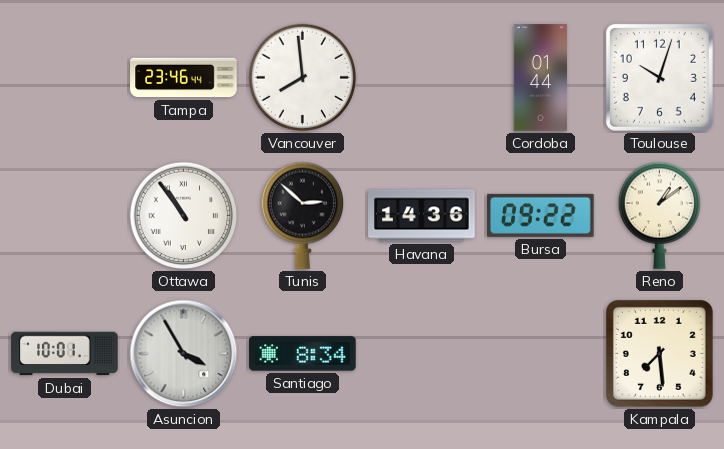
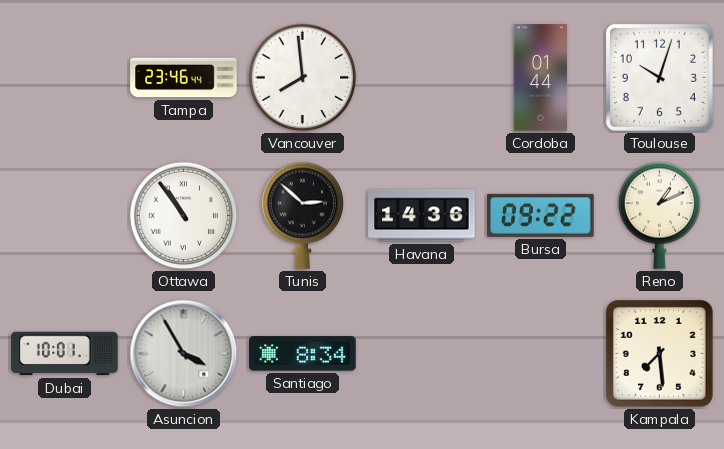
Reno: 1:09 -> 1:11
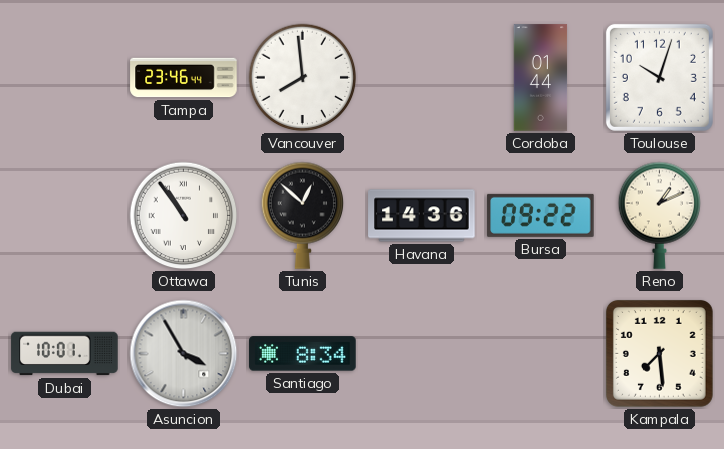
Tunis: 2:52 -> 12:52
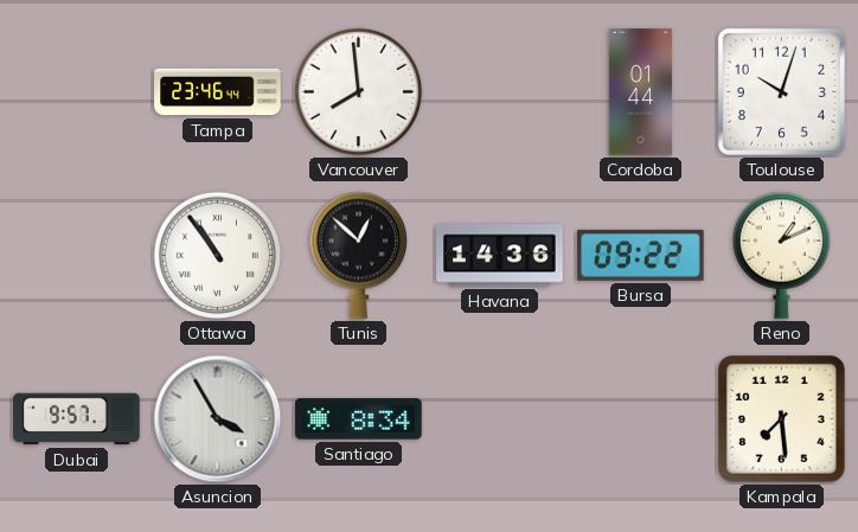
Dubai: 10:01 -> 9:57
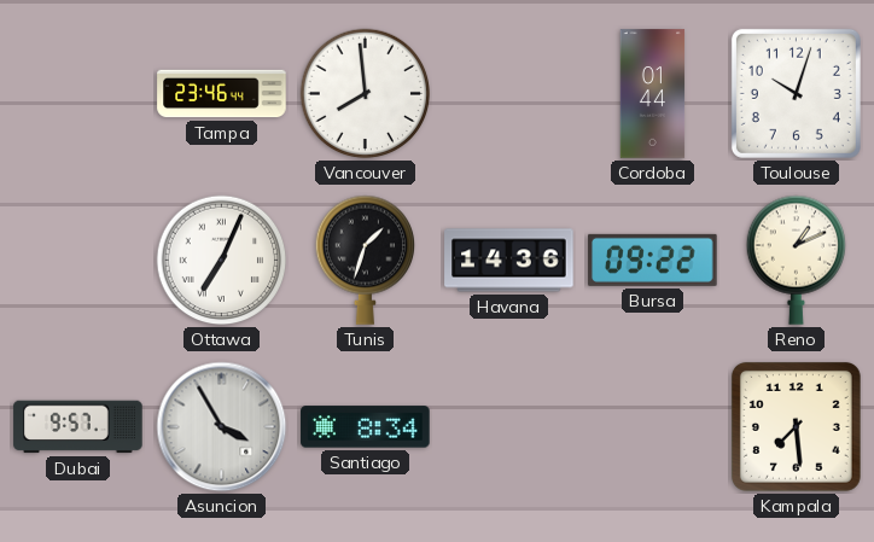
Ottawa: 10:54 -> 7:04
Tunis: 12:52 -> 1:33
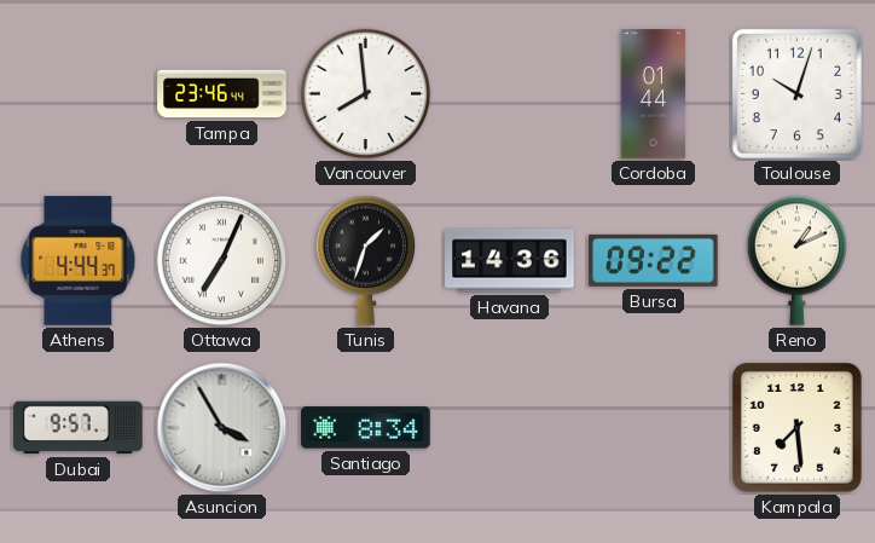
Athens: none -> 4:44
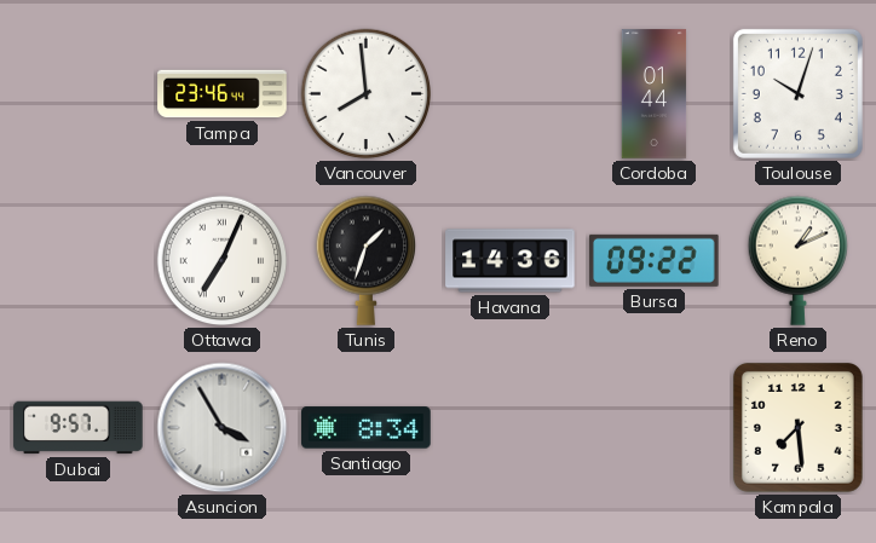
Athens: 4:44 -> none
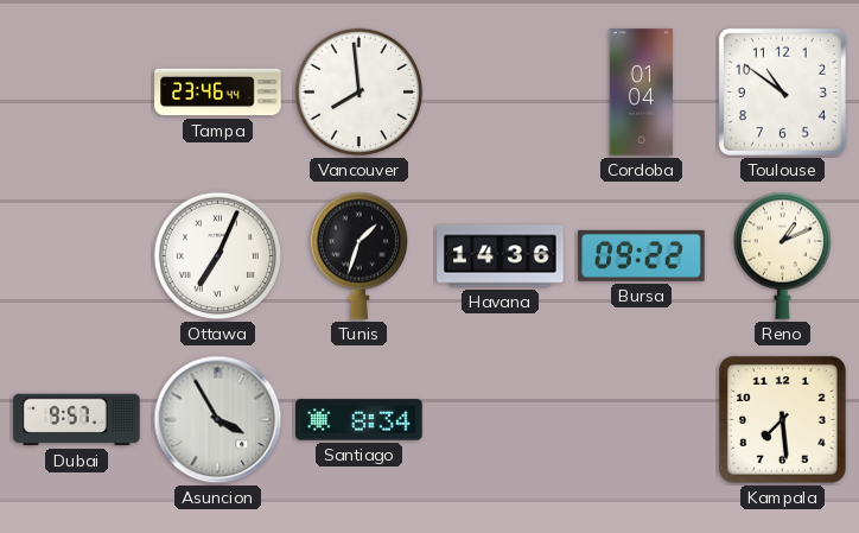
Cordoba: 01:44 -> 01:04
Toulouse: 10:03 -> 10:51
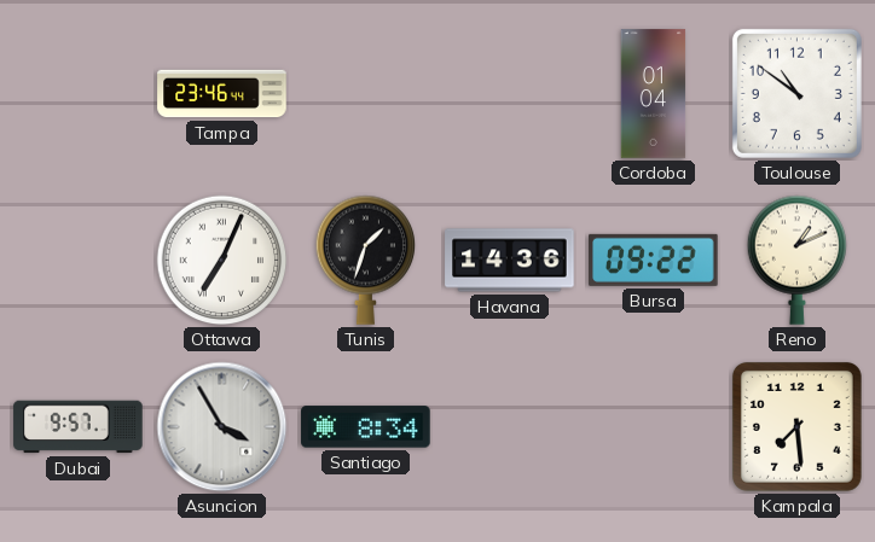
Vancouver: 7:59 -> none
